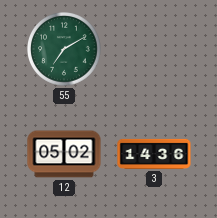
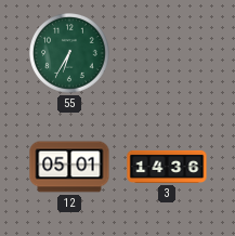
55: 7:10 -> 6:35
12: 05:02 -> 05:01
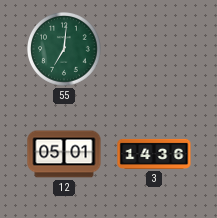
55: 6:35 -> 7:01
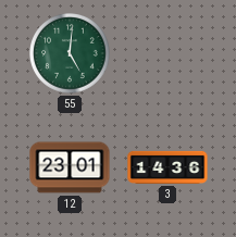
55: 7:01 -> 5:01
12: 05:01 -> 23:01
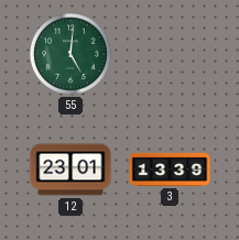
3: 14:36 -> 13:39
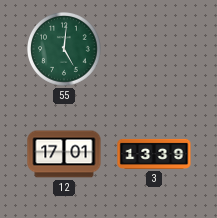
12: 23:01 -> 17:01
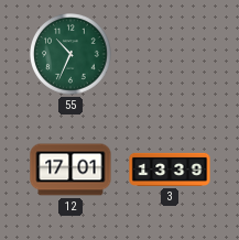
55: 5:01 -> 10:34
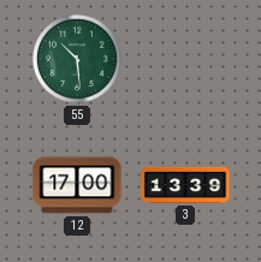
55: 10:34 -> 10:29
12: 17:01 -> 17:00
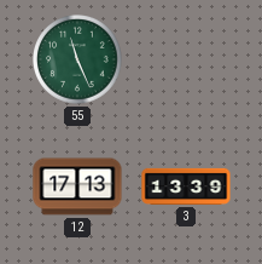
55: 10:29 -> 11:26
12: 17:00 -> 17:13
